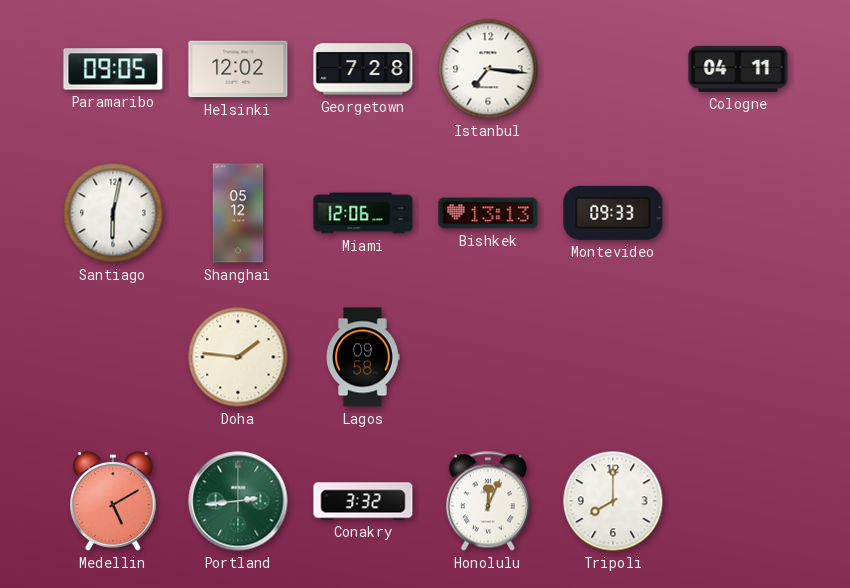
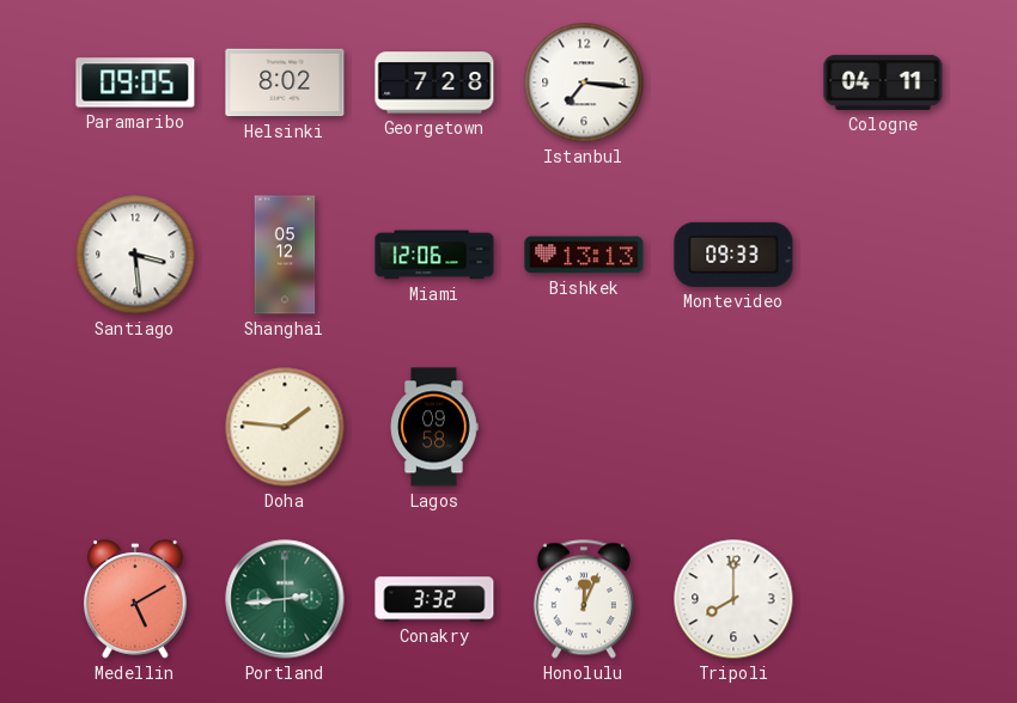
Helsinki: 12:02 -> 8:02
Santiago: 6:02 -> 3:29
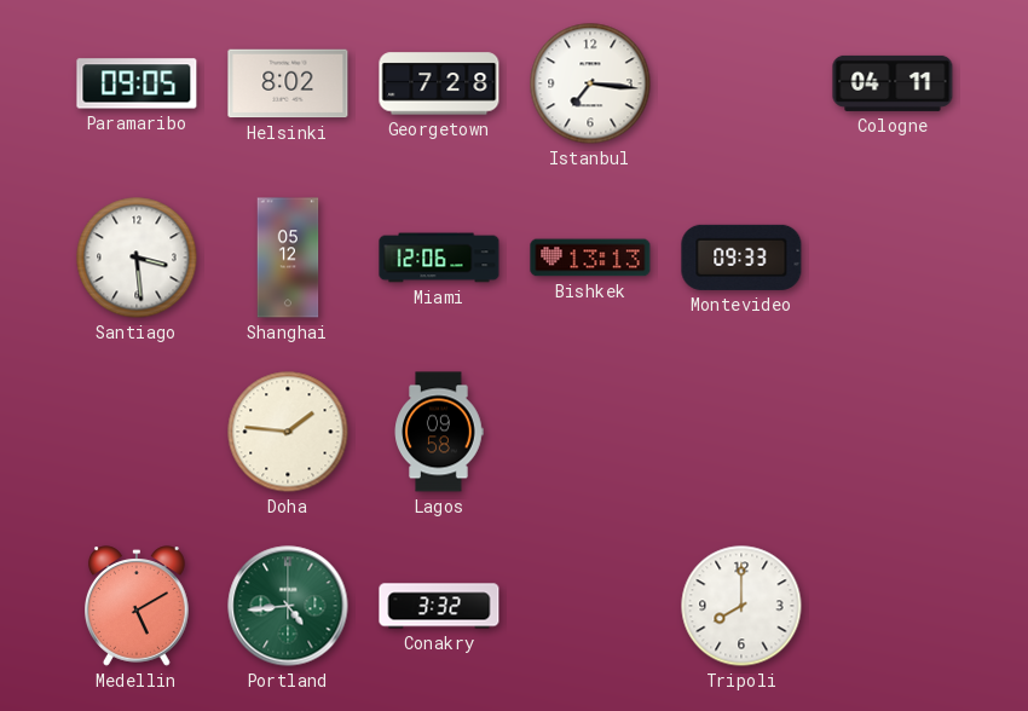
Portland: 2:44 -> 4:44
Honolulu: 12:04 -> none
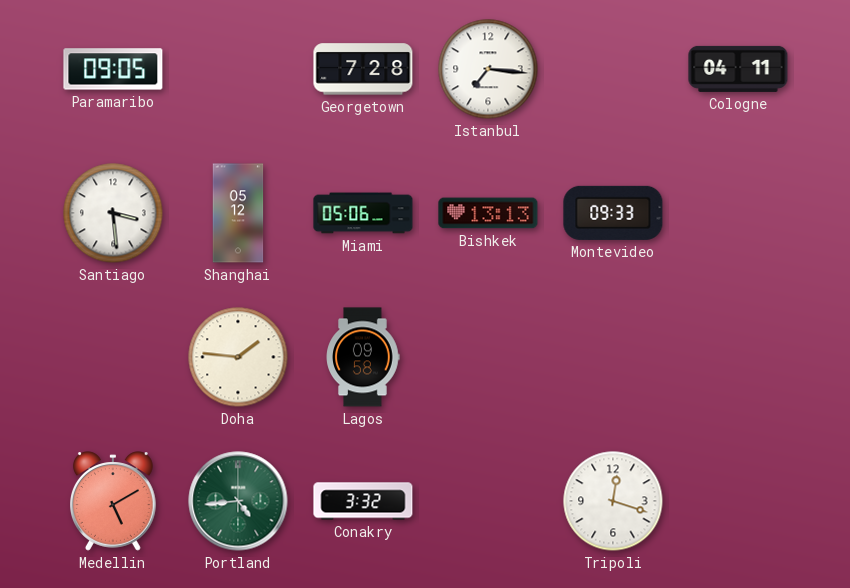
Helsinki: 8:02 -> none
Miami: 12:06 -> 05:06
Tripoli: 8:00 -> 12:18
